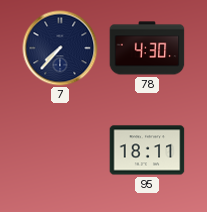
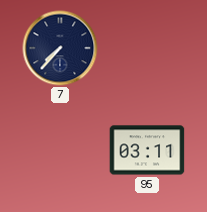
78: 4:30 -> none
95: 18:11 -> 03:11
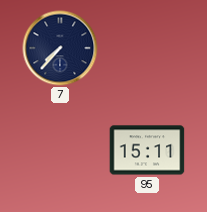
95: 03:11 -> 15:11
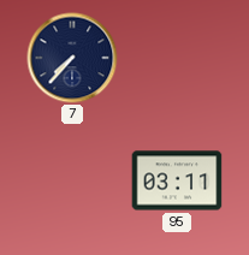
95: 15:11 -> 03:11
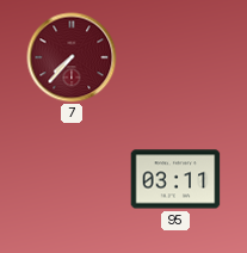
7 dial: navy -> burgundy
